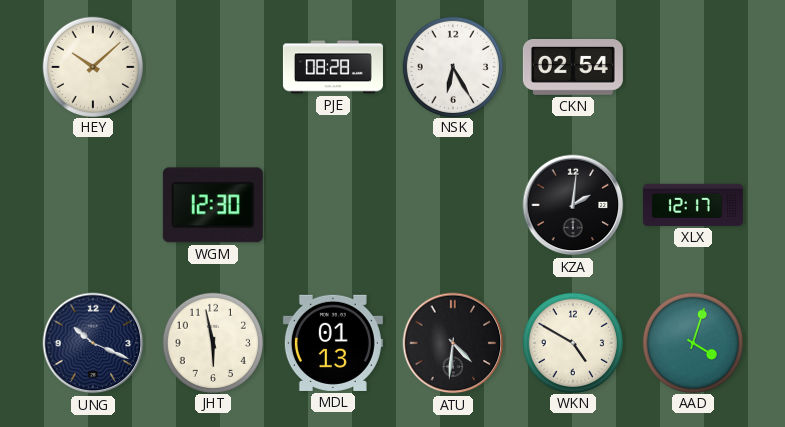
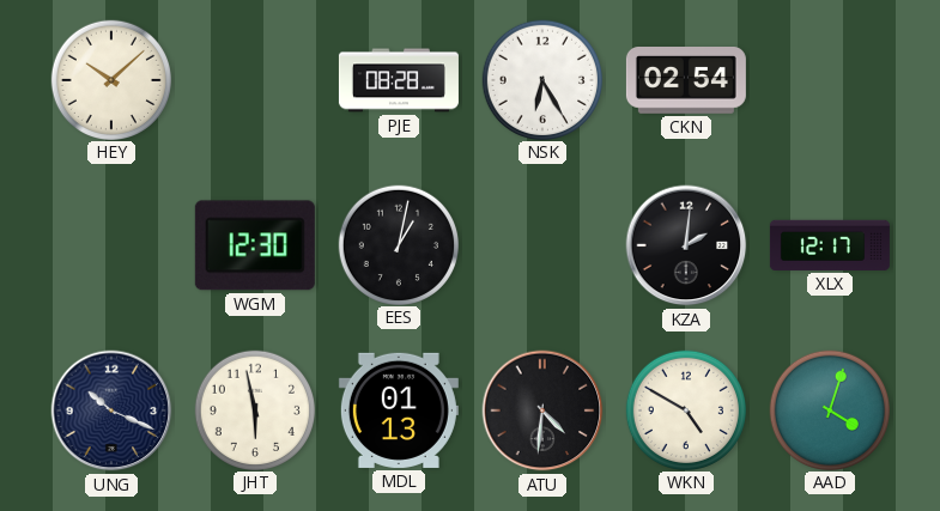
EES: none -> 1:02
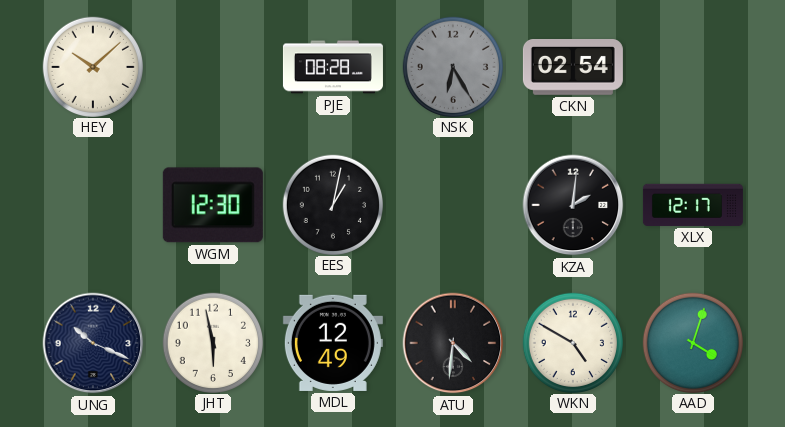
NSK dial: white -> grey
MDL: 01:13 -> 12:49
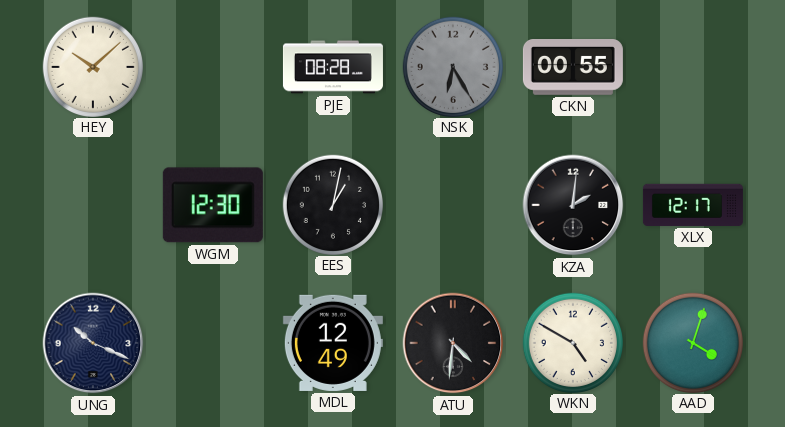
CKN: 02:54 -> 00:55
JHT: 5:58 -> none
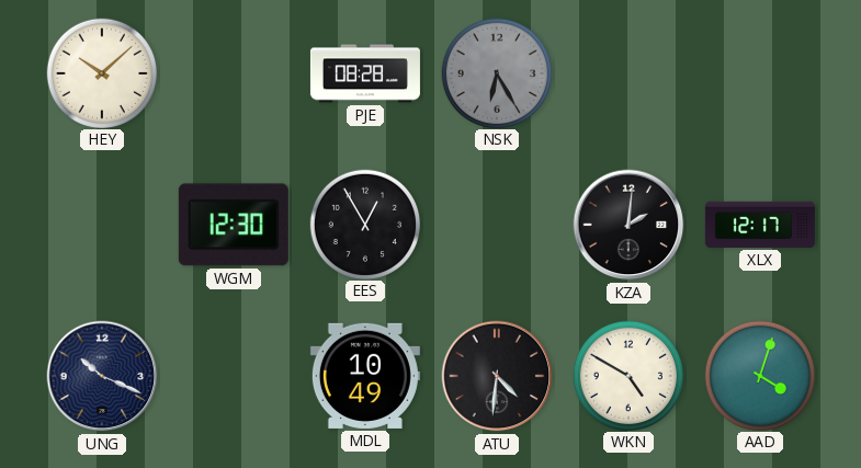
CKN: 00:55 -> none
EES: 1:02 -> 12:55
MDL: 12:49 -> 10:49
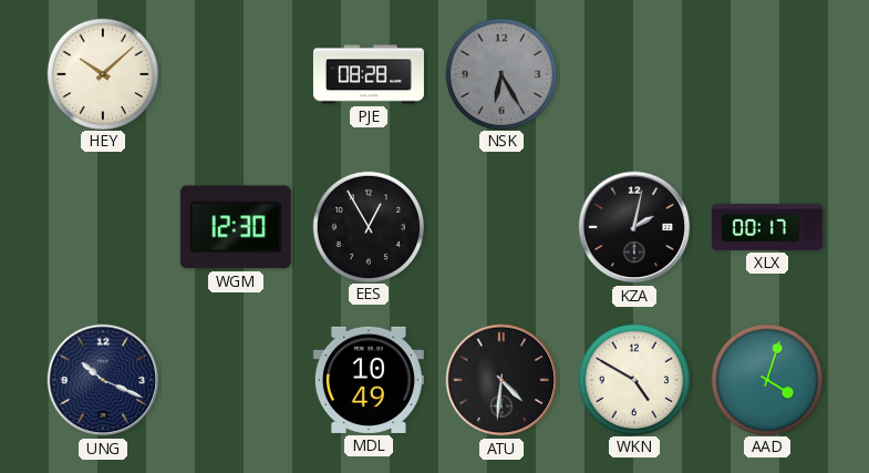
KZA: 2:01 -> 2:02
XLX: 12:17 -> 00:17
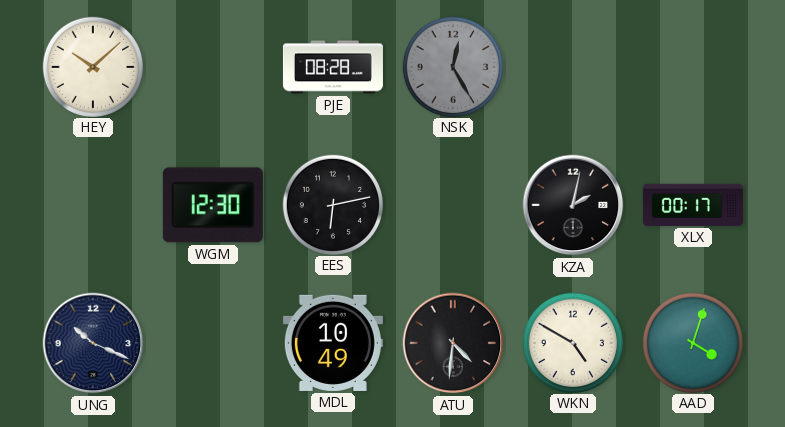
NSK: 6:25 -> 12:25
EES: 12:55 -> 6:13
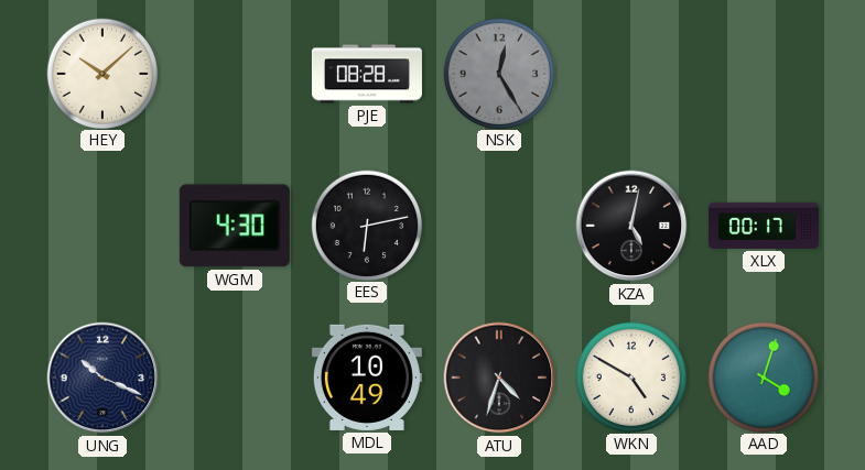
WGM: 12:30 -> 4:30
KZA: 2:02 -> 5:02
ATU: 4:31 -> 4:33
